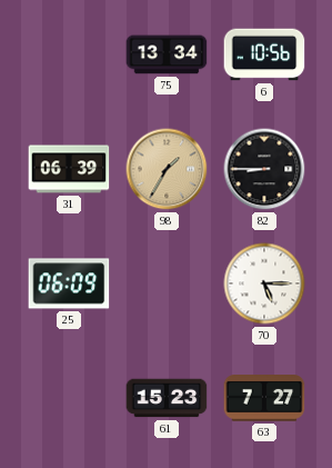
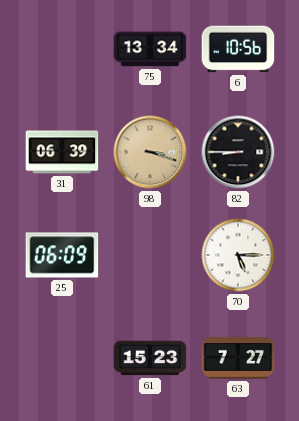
98: 1:35 -> 3:18
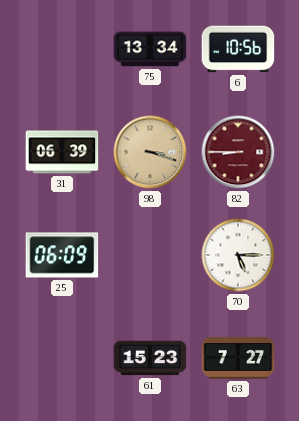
82 dial: black -> burgundy
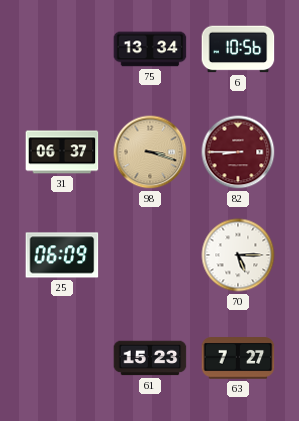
31: 06:39 -> 06:37
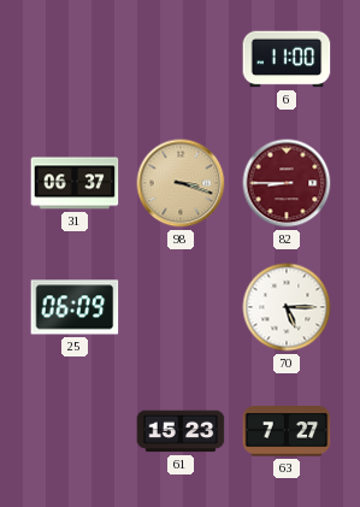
75: 13:34 -> none
6: 10:56 -> 11:00
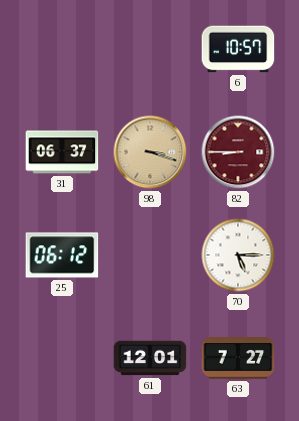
6: 11:00 -> 10:57
25: 06:09 -> 06:12
61: 15:23 -> 12:01
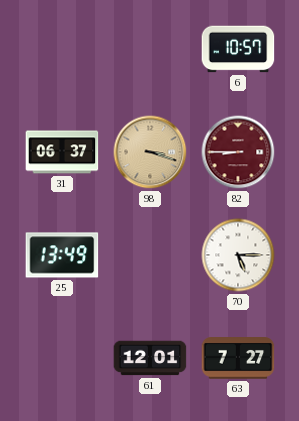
25: 06:12 -> 13:49
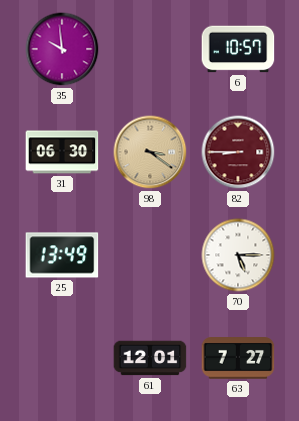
35: none -> 9:59
31: 06:37 -> 06:30
98: 3:18 -> 3:21
